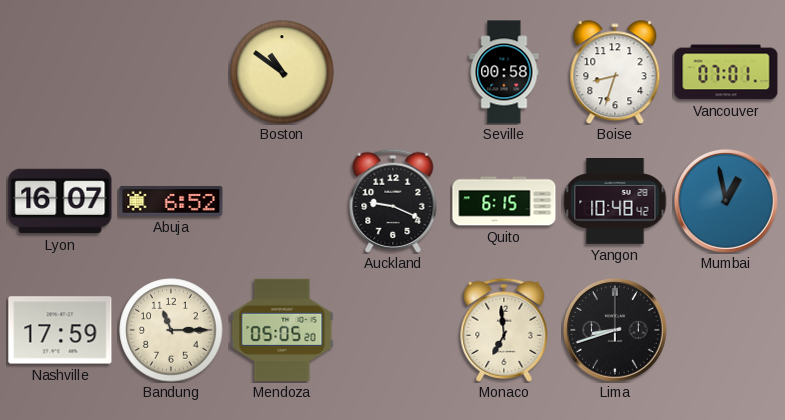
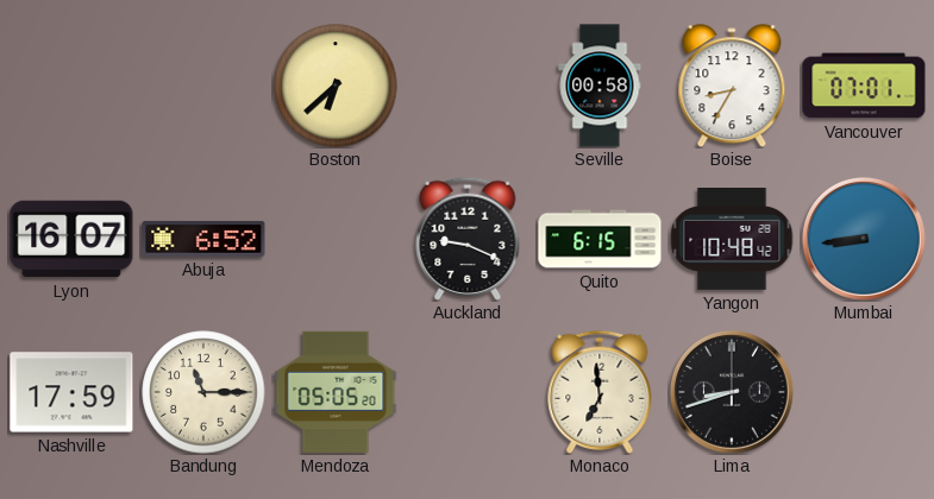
Boston: 10:51 -> 6:38
Boise: 8:33 -> 8:35
Mumbai: 12:58 -> 8:44
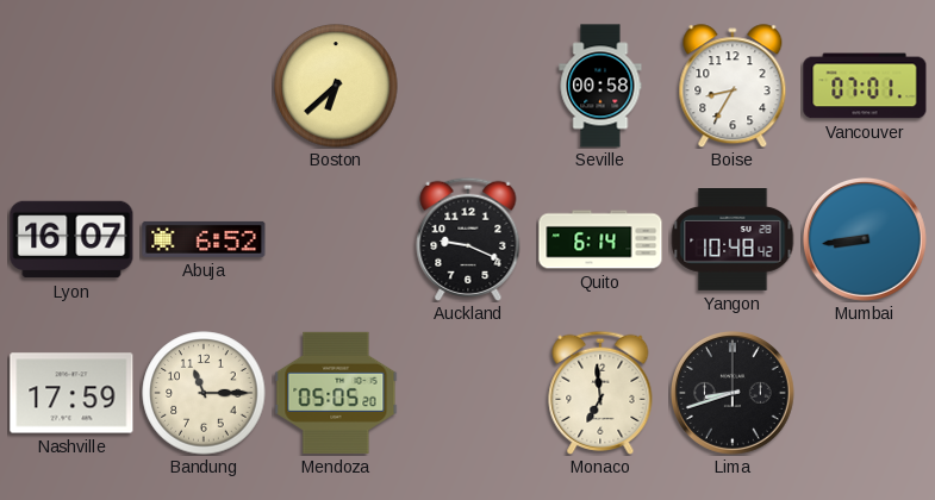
Quito: 6:15 -> 6:14
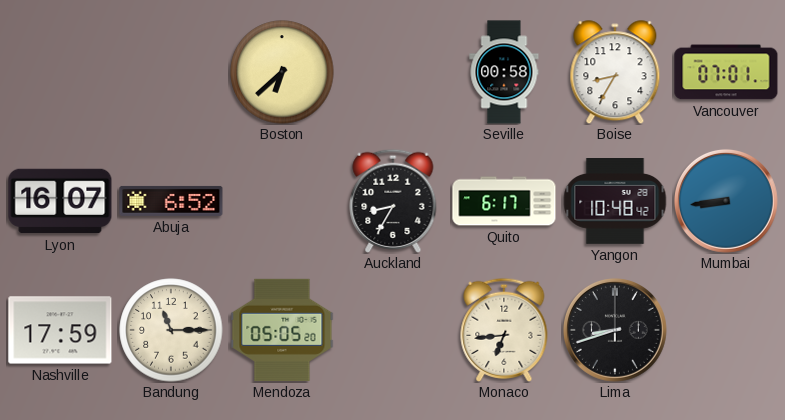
Auckland: 9:19 -> 8:35
Quito: 6:14 -> 6:17
Monaco: 6:59 -> 6:44
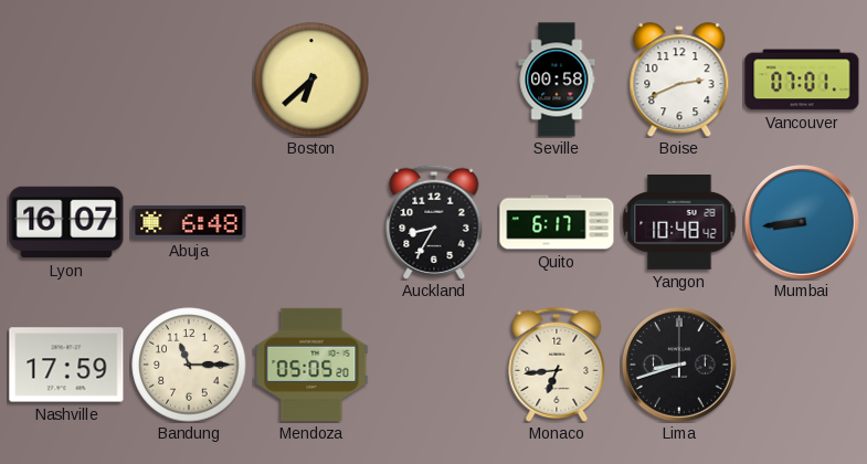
Boise: 8:35 -> 2:41
Abuja: 6:52 -> 6:48
